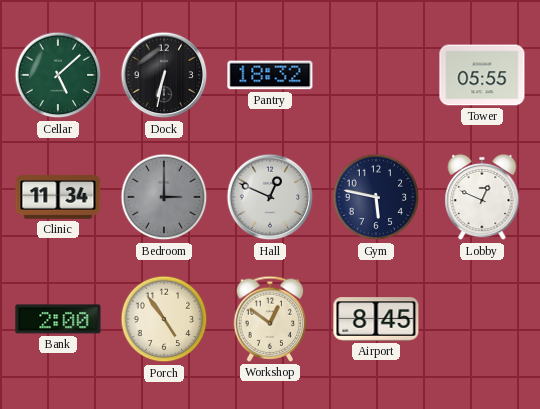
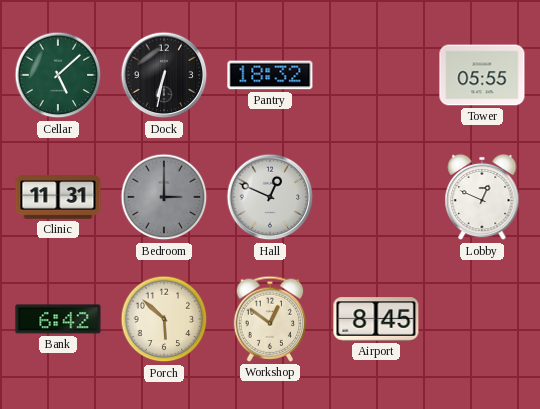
Clinic: 11:34 -> 11:31
Gym: 5:47 -> none
Bank: 2:00 -> 6:42
Porch: 4:54 -> 5:52
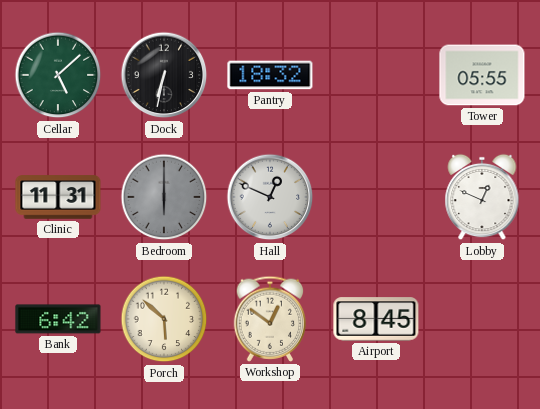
Bedroom: 3:00 -> 6:00
